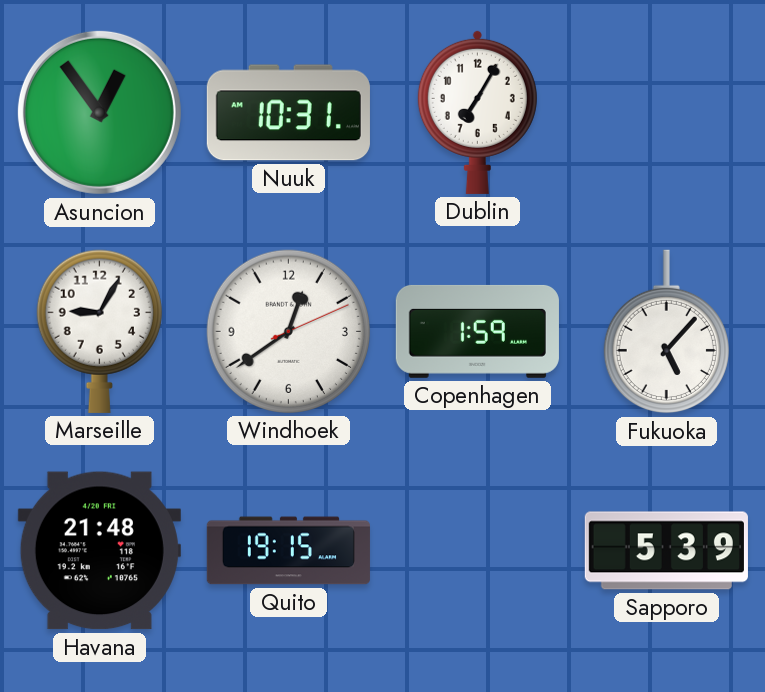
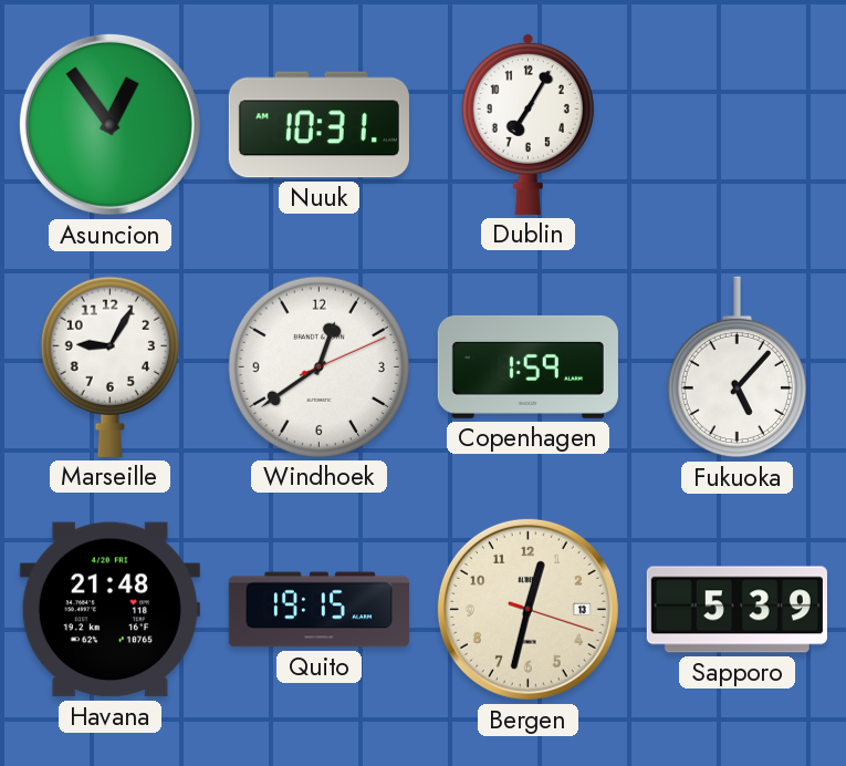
Bergen: none -> 12:32
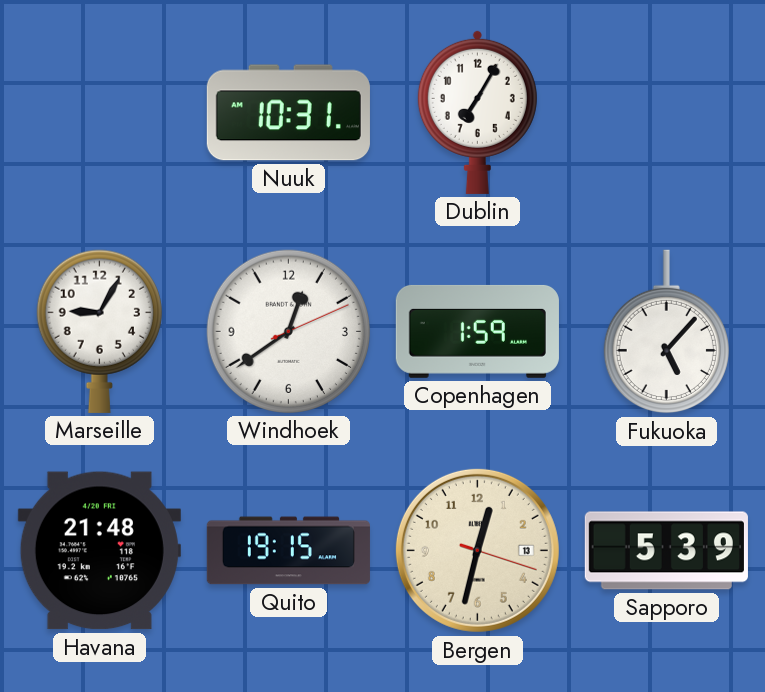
Asuncion: 12:54 -> none
